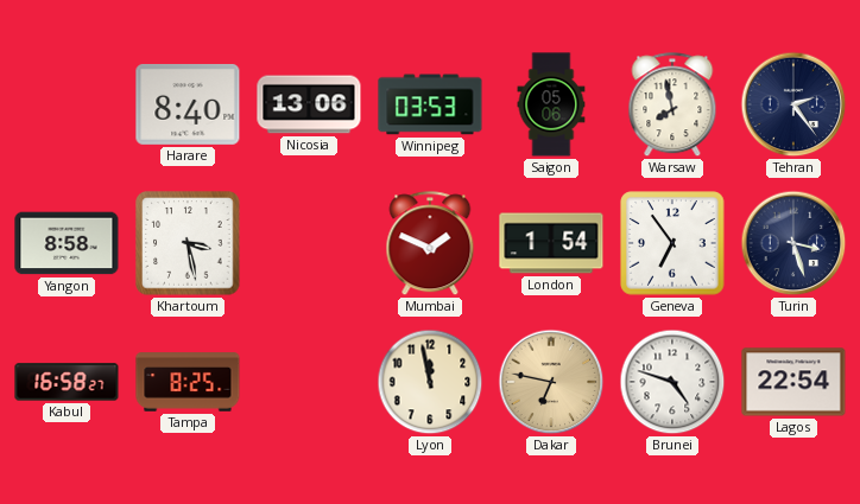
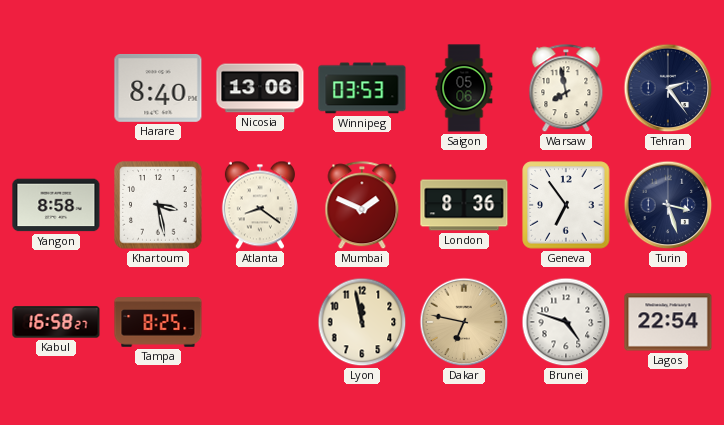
Atlanta: none -> 8:21
London: 1:54 -> 8:36
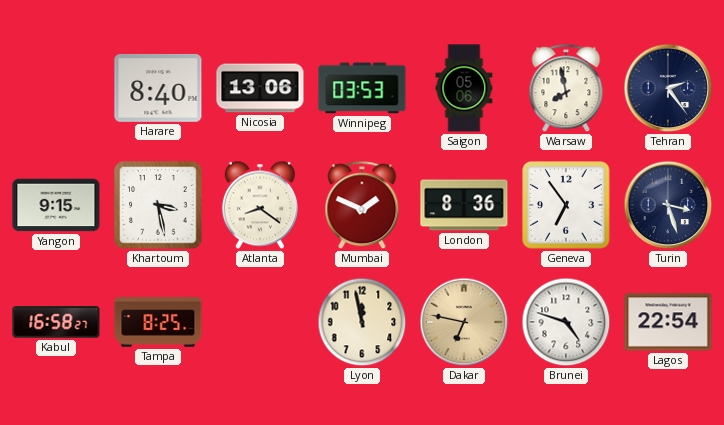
Yangon: 8:58 -> 9:15
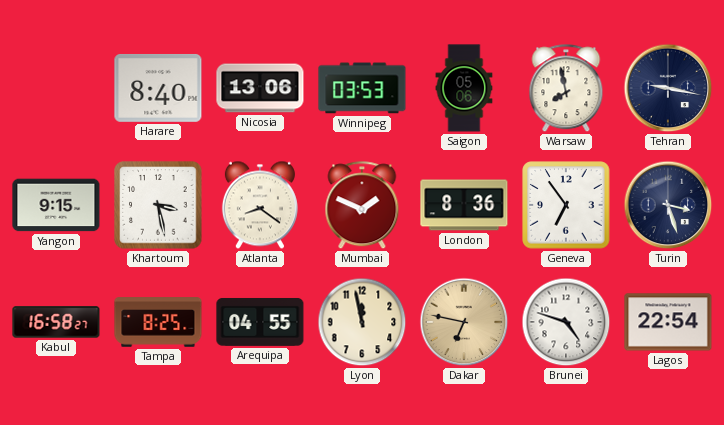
Tehran: 2:24 -> 9:17
Arequipa: none -> 04:55
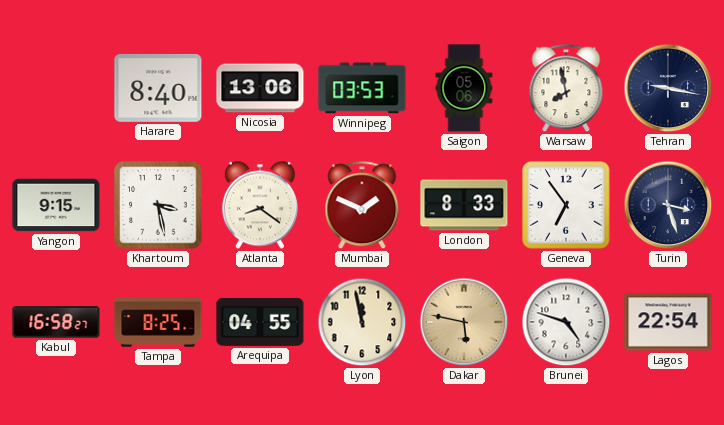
London: 8:36 -> 8:33
Dakar: 6:47 -> 5:47
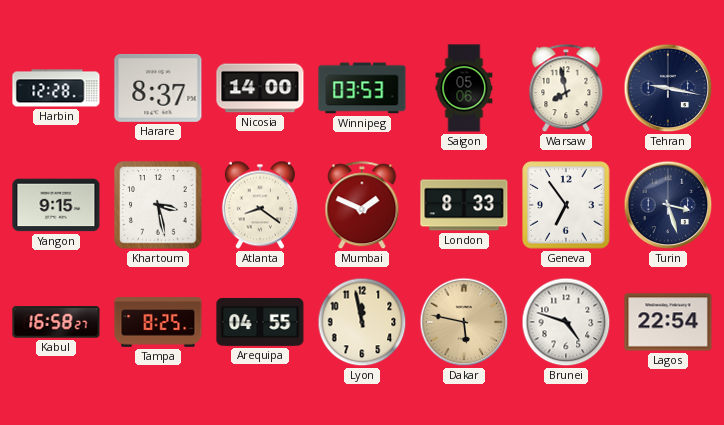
Harbin: none -> 12:28
Harare: 8:40 -> 8:37
Nicosia: 13:06 -> 14:00
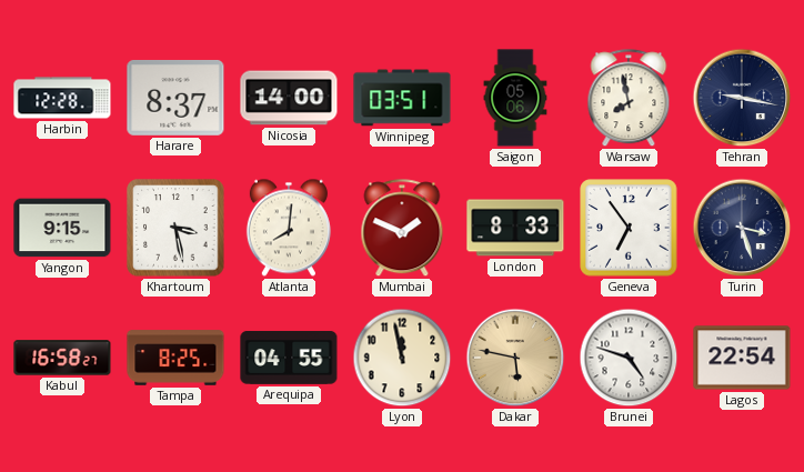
Winnipeg: 03:53 -> 03:51
Atlanta: 8:21 -> 8:01
